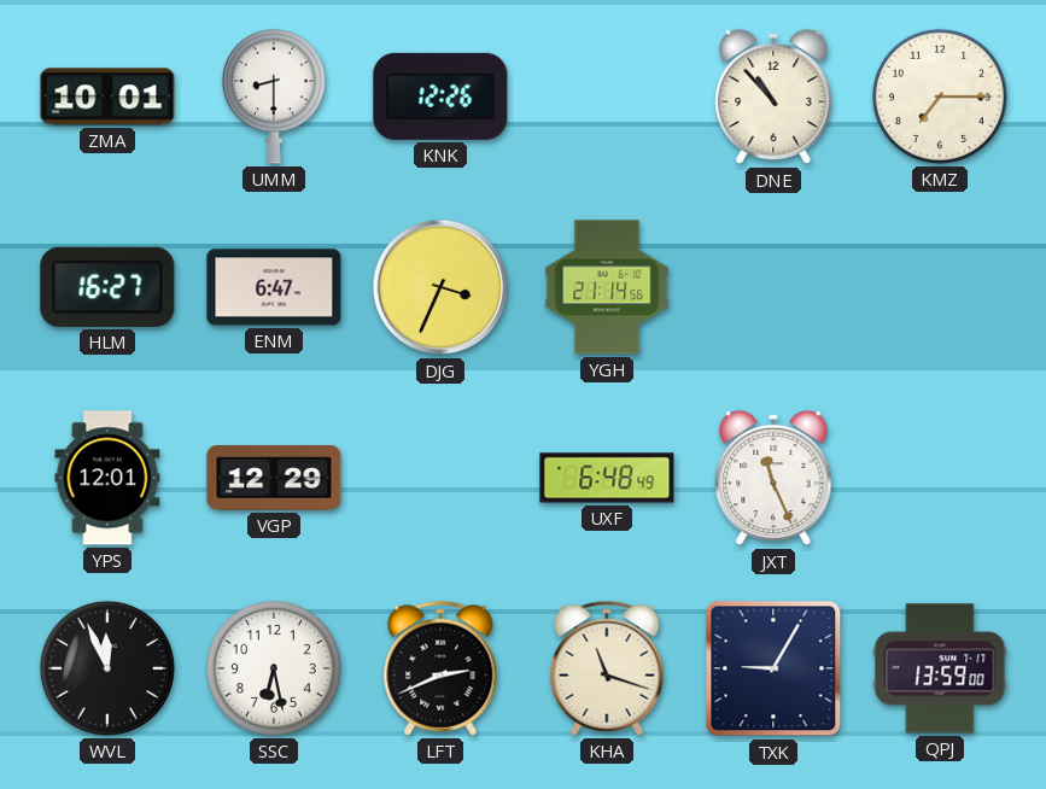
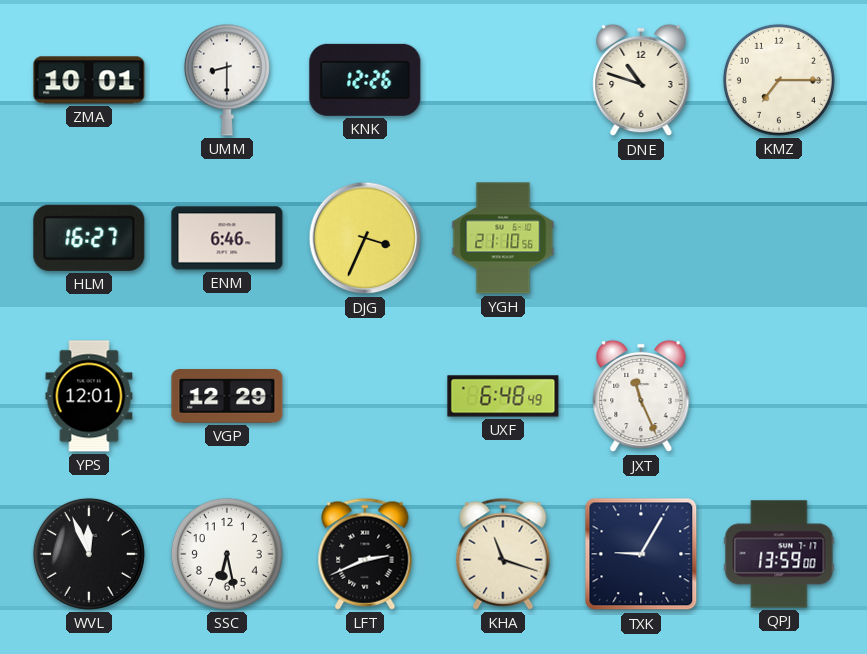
DNE: 10:53 -> 10:48
ENM: 6:47 -> 6:46
YGH: 21:14 -> 21:10
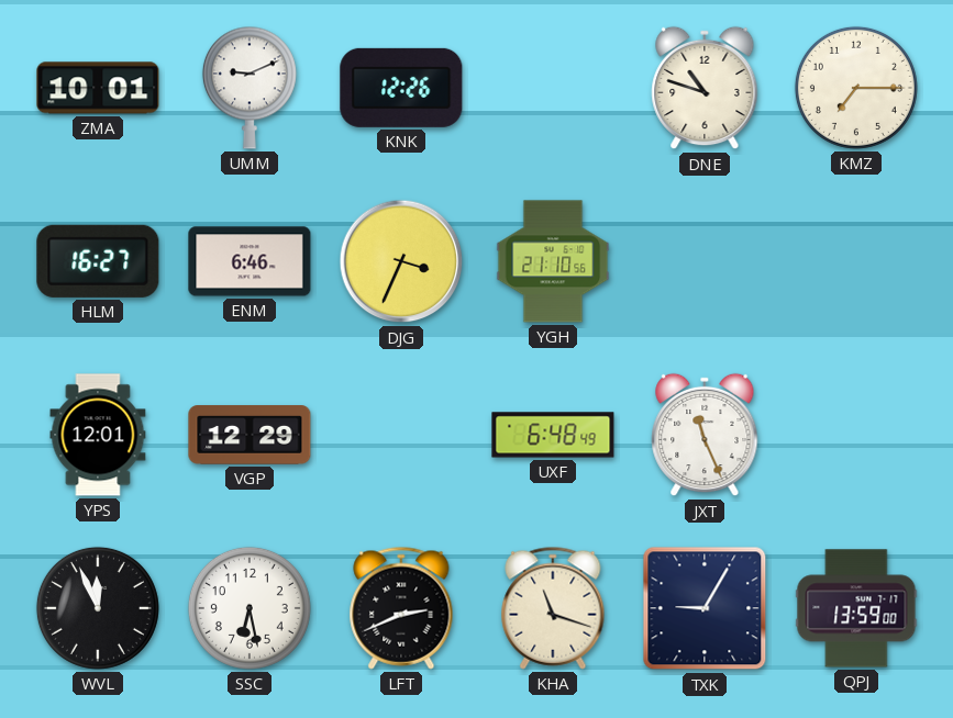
UMM: 8:30 -> 9:11
